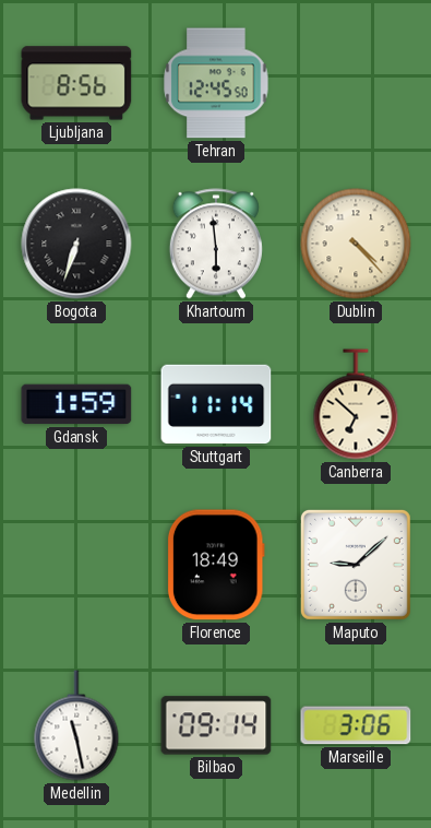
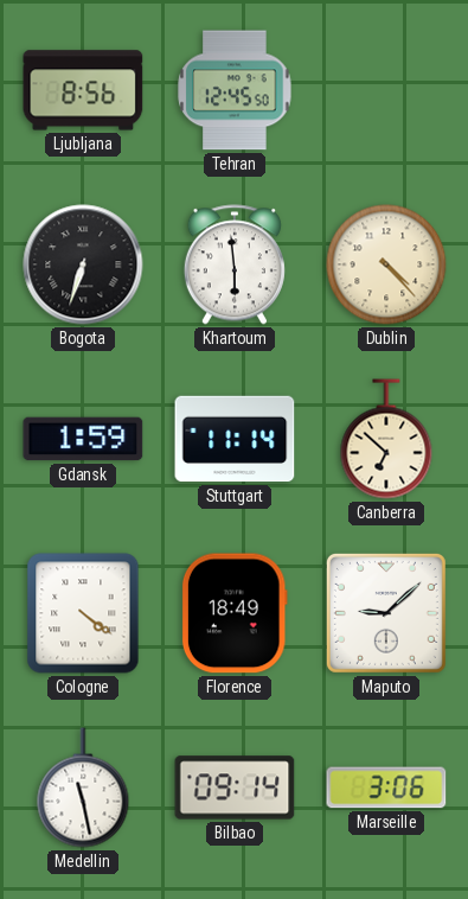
Cologne: none -> 4:21
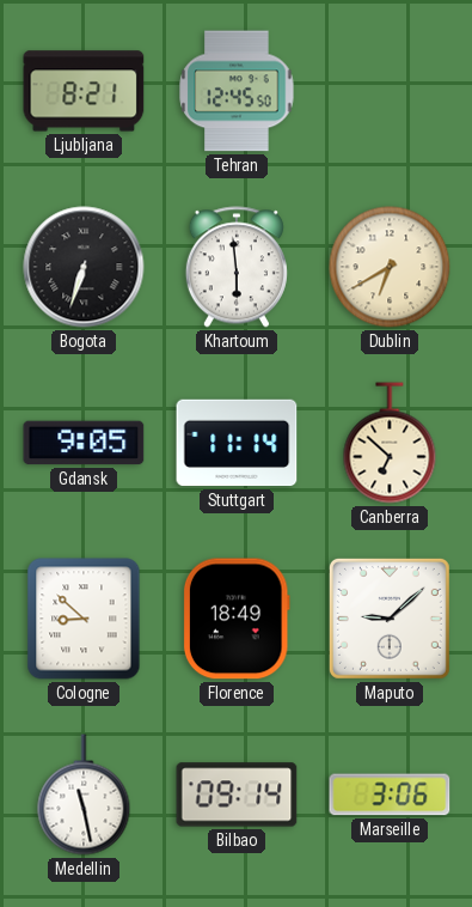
Ljubljana: 8:56 -> 8:21
Dublin: 4:23 -> 6:40
Gdansk: 1:59 -> 9:05
Cologne: 4:21 -> 8:52
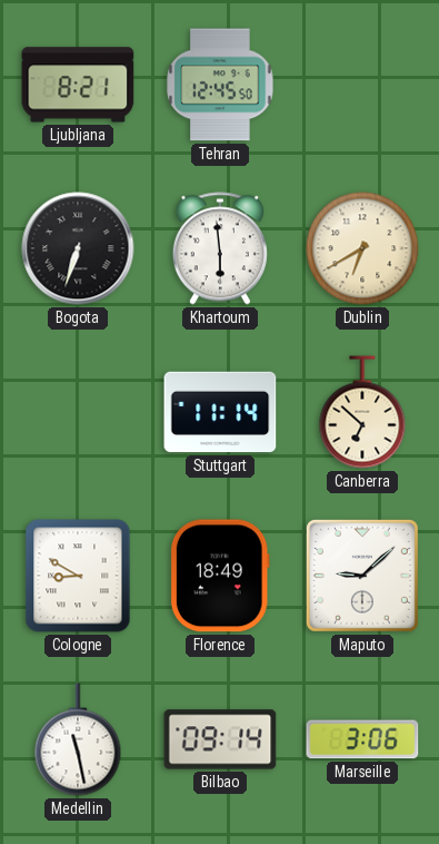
Gdansk: 9:05 -> none
Cologne: 8:52 -> 8:50
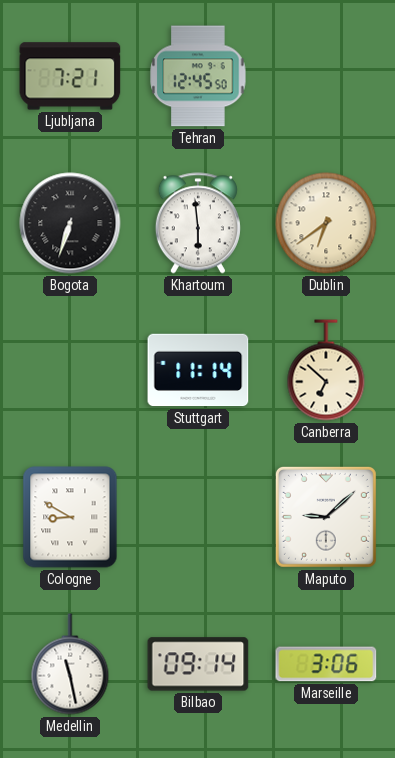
Ljubljana: 8:21 -> 7:21
Dublin: 6:40 -> 6:39
Florence: 18:49 -> none
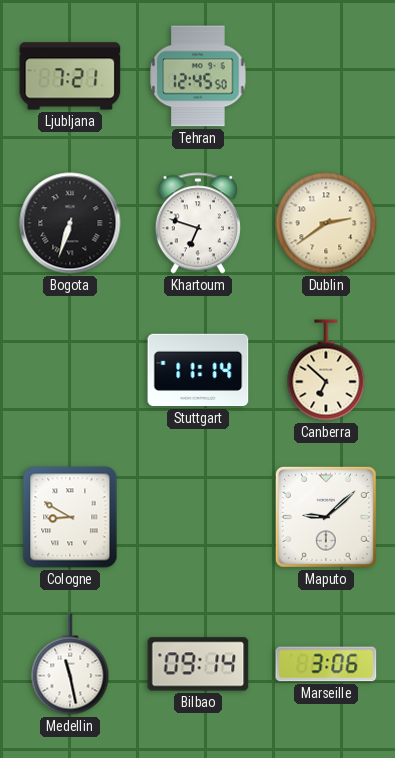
Khartoum: 5:59 -> 6:48
Dublin: 6:39 -> 2:39
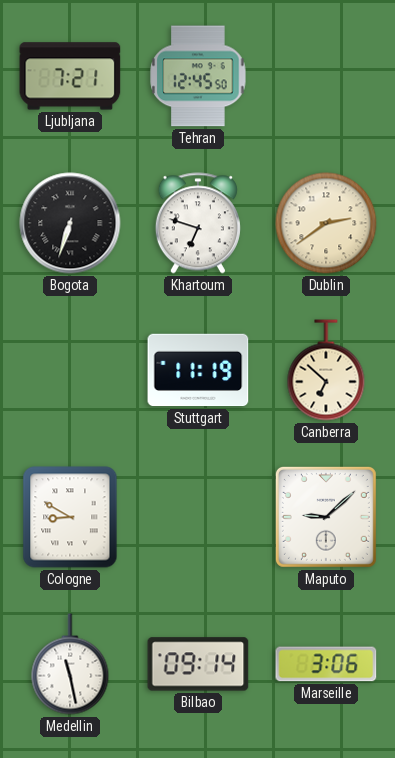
Stuttgart: 11:14 -> 11:19
